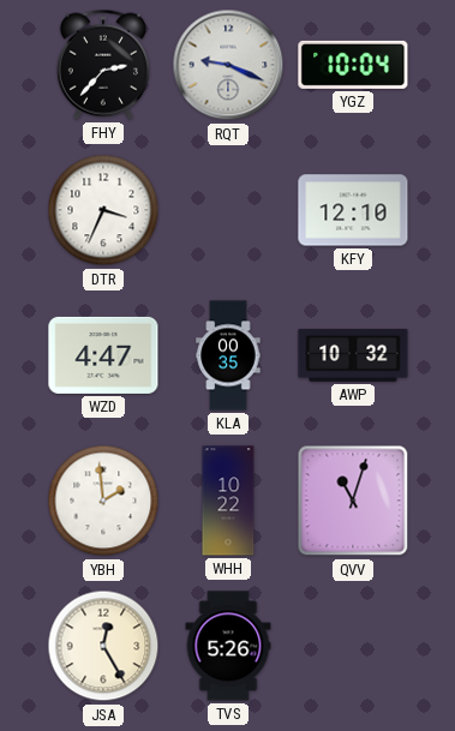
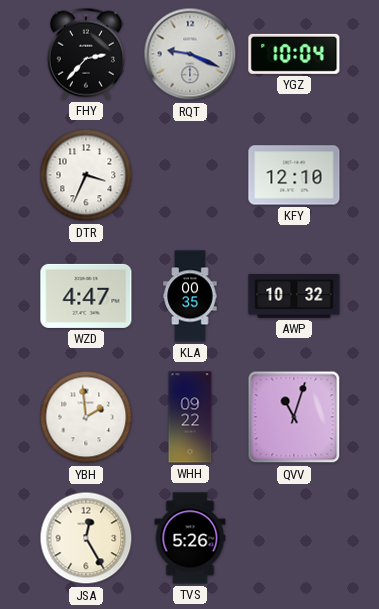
WHH: 10:22 -> 09:22
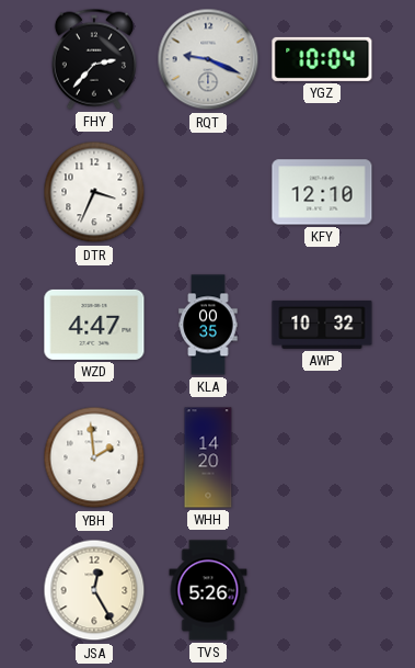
WHH: 09:22 -> 14:20
QVV: 11:03 -> none
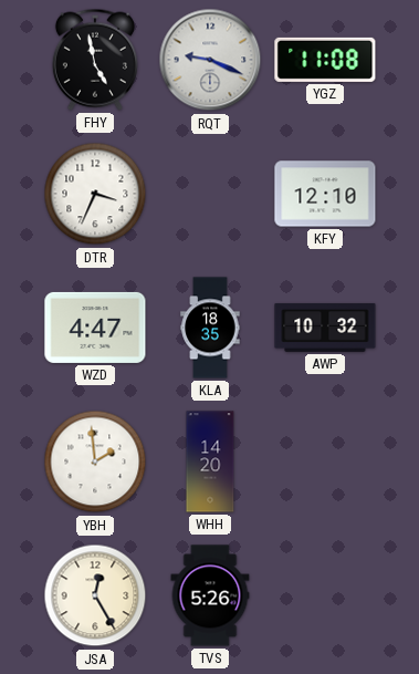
FHY: 2:37 -> 4:58
YGZ: 10:04 -> 11:08
KLA: 00:35 -> 18:35
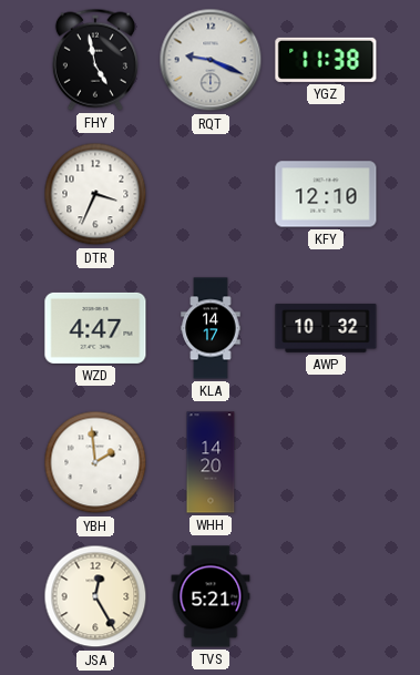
YGZ: 11:08 -> 11:38
KLA: 18:35 -> 14:17
TVS: 5:26 -> 5:21
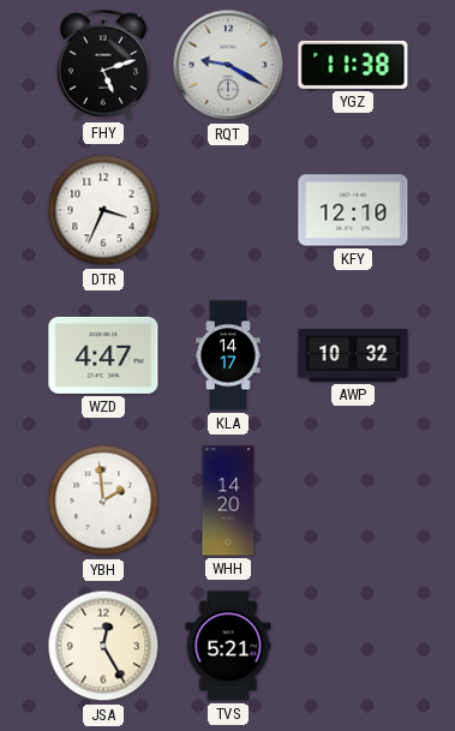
FHY: 4:58 -> 5:12
RQT: 9:19 -> 9:20
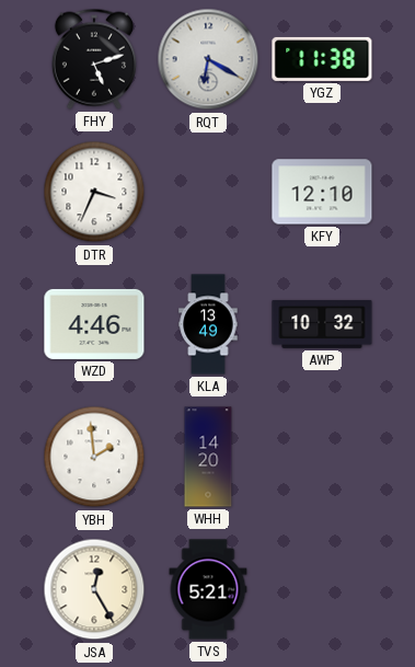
RQT: 9:20 -> 6:20
WZD: 4:47 -> 4:46
KLA: 14:17 -> 13:49
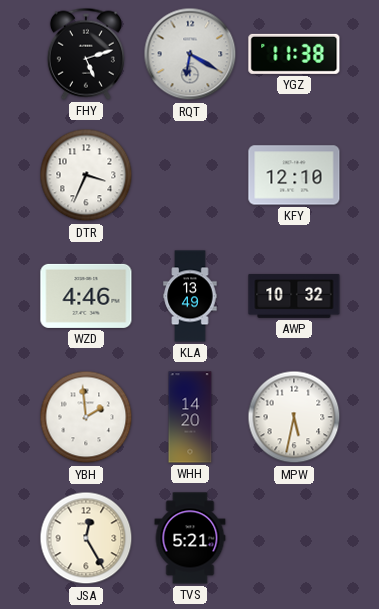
MPW: none -> 5:32
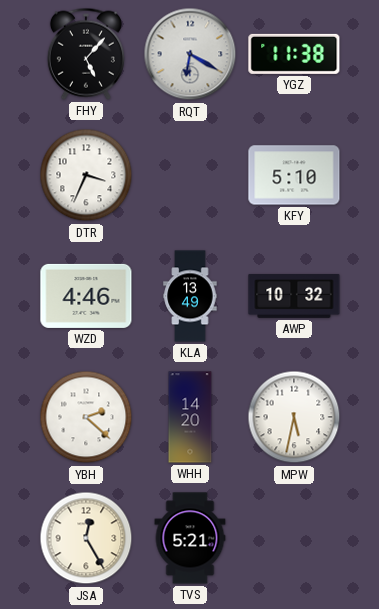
FHY: 5:12 -> 5:07
KFY: 12:10 -> 5:10
YBH: 1:59 -> 2:22
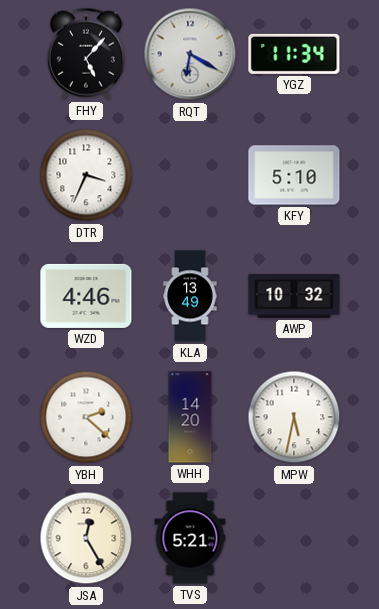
YGZ: 11:38 -> 11:34
